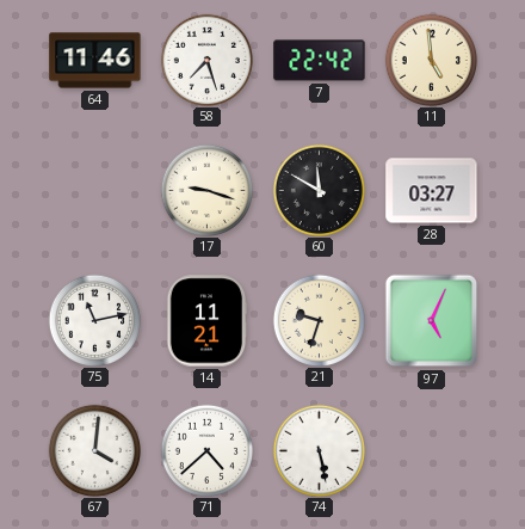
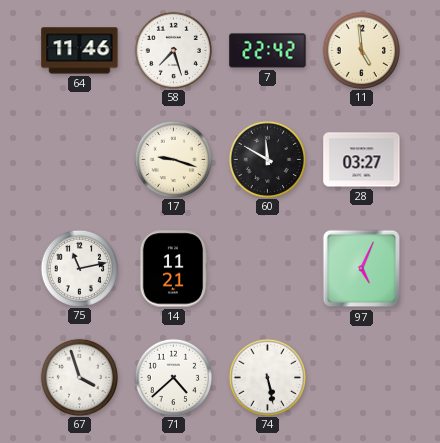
21: 9:33 -> none
67: 4:01 -> 3:57
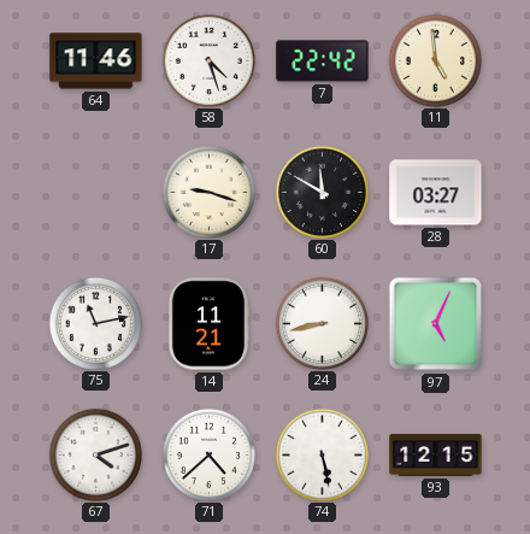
58: 7:27 -> 4:27
24: none -> 8:43
67: 3:57 -> 4:12
93: none -> 12:15
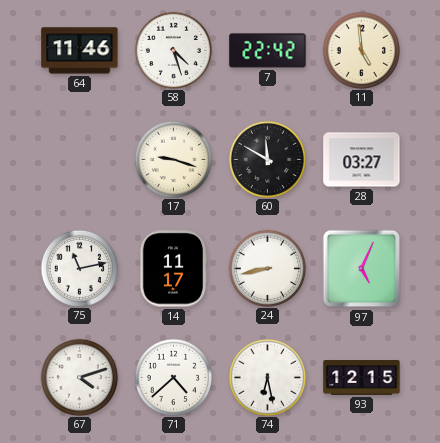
14: 11:21 -> 11:17
74: 5:28 -> 6:28
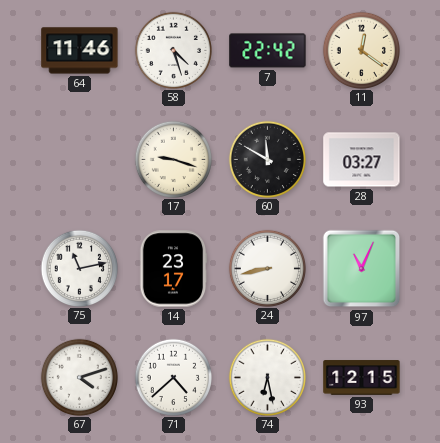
11: 4:59 -> 12:21
14: 11:17 -> 23:17
97: 5:04 -> 11:04
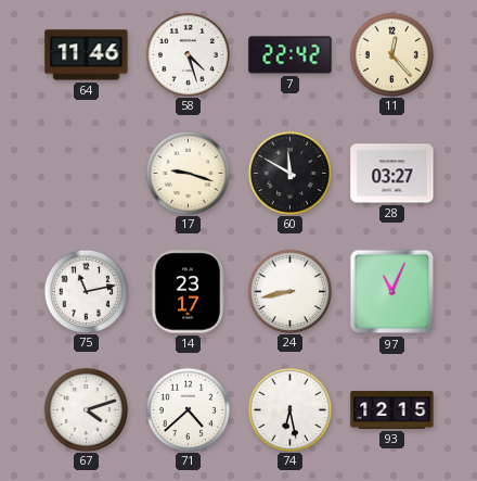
11: 12:21 -> 12:23
